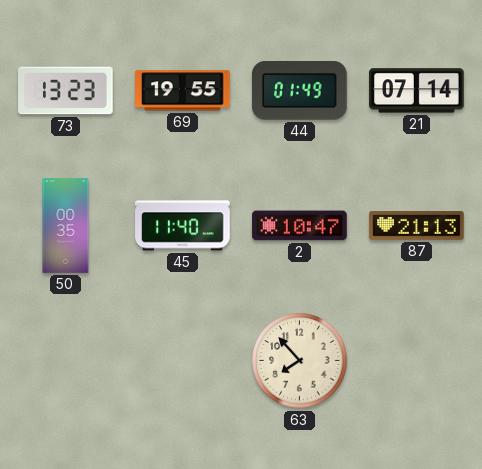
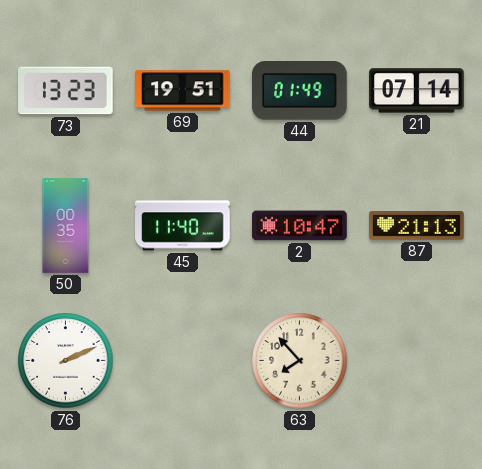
69: 19:55 -> 19:51
76: none -> 2:11
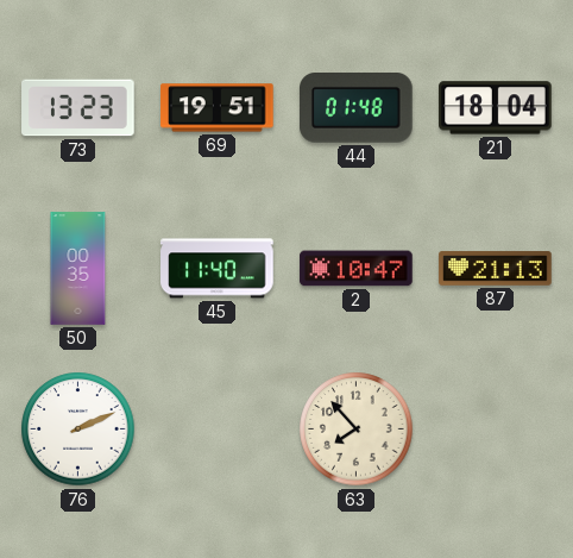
44: 01:49 -> 01:48
21: 07:14 -> 18:04
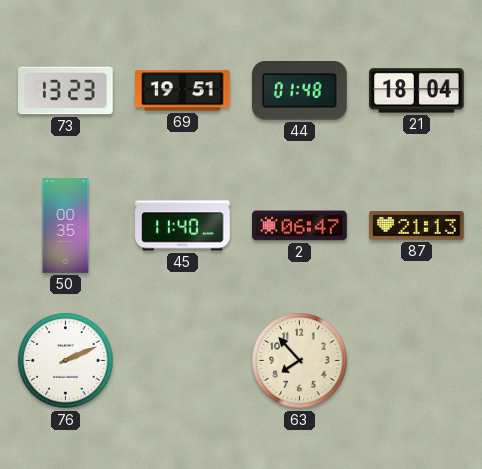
2: 10:47 -> 06:47
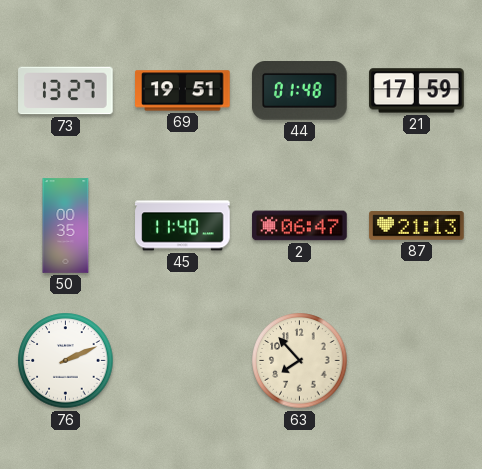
73: 13:23 -> 13:27
21: 18:04 -> 17:59
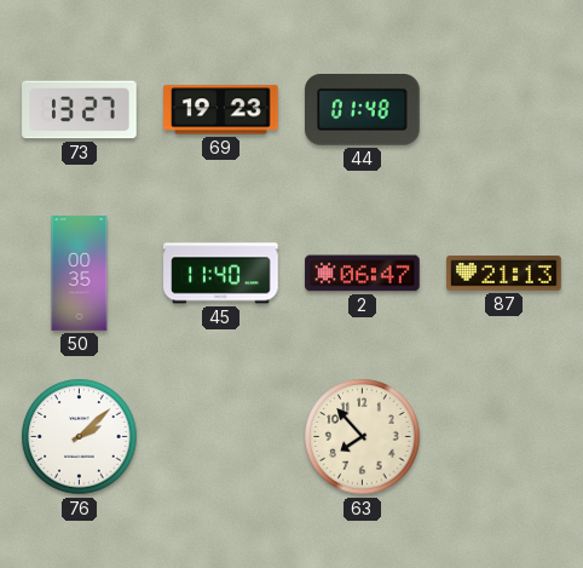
69: 19:51 -> 19:23
21: 17:59 -> none
76: 2:11 -> 2:08
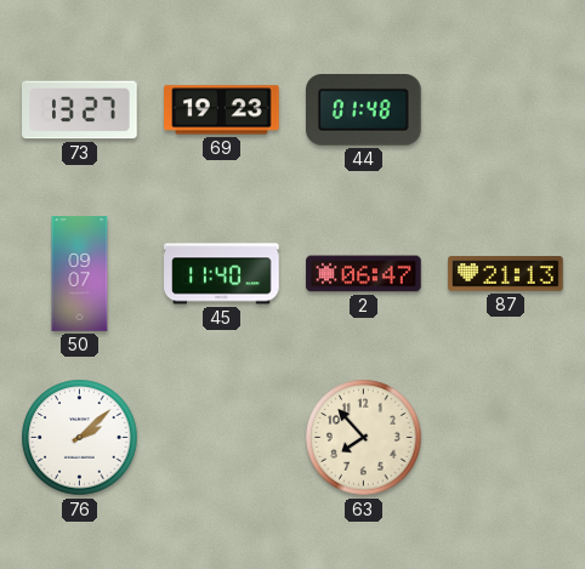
50: 00:35 -> 09:07
